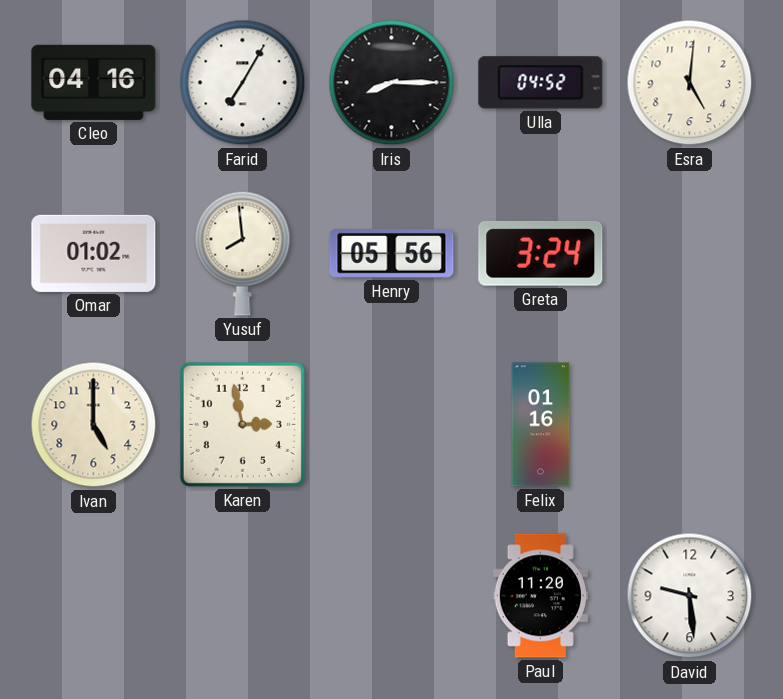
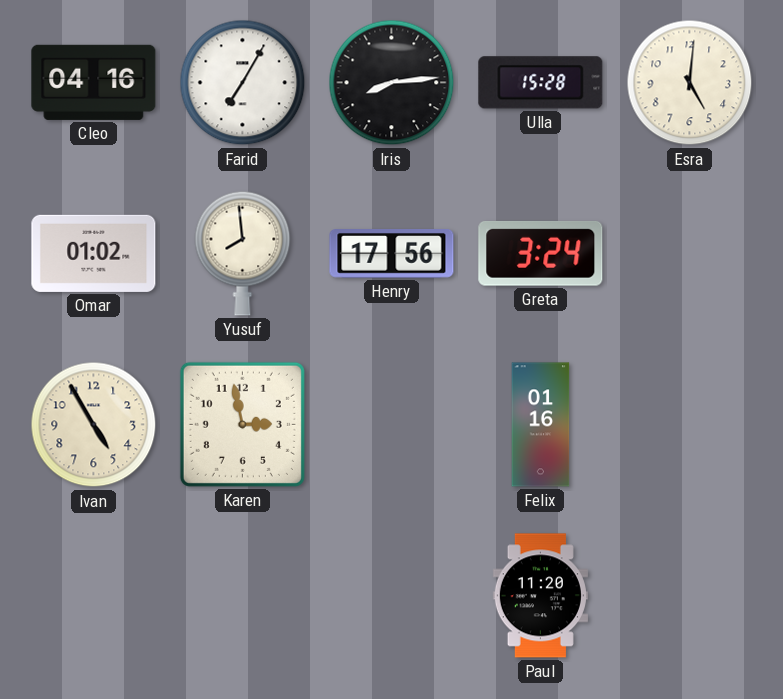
Iris: 8:15 -> 8:14
Ulla: 04:52 -> 15:28
Henry: 05:56 -> 17:56
Ivan: 5:00 -> 4:55
David: 9:29 -> none
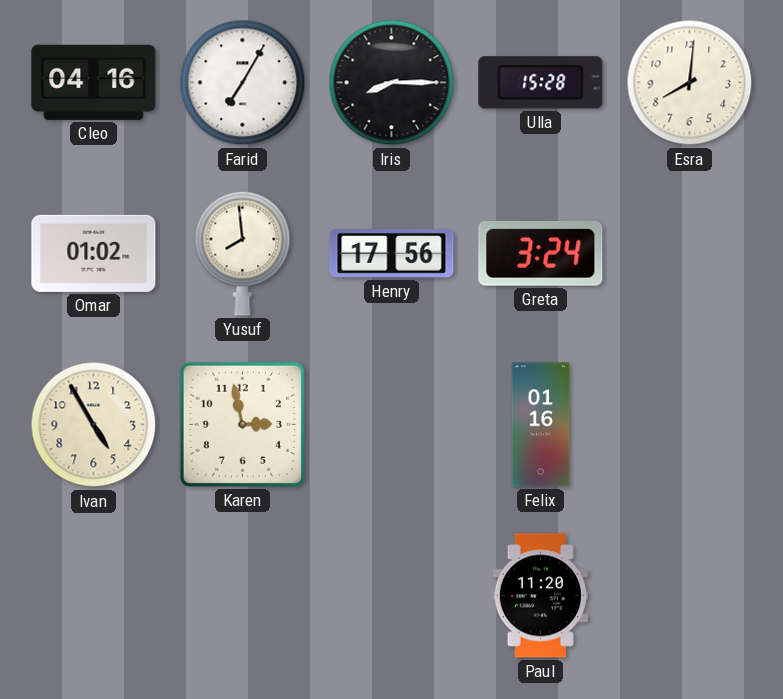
Iris: 8:14 -> 8:15
Esra: 5:01 -> 8:01
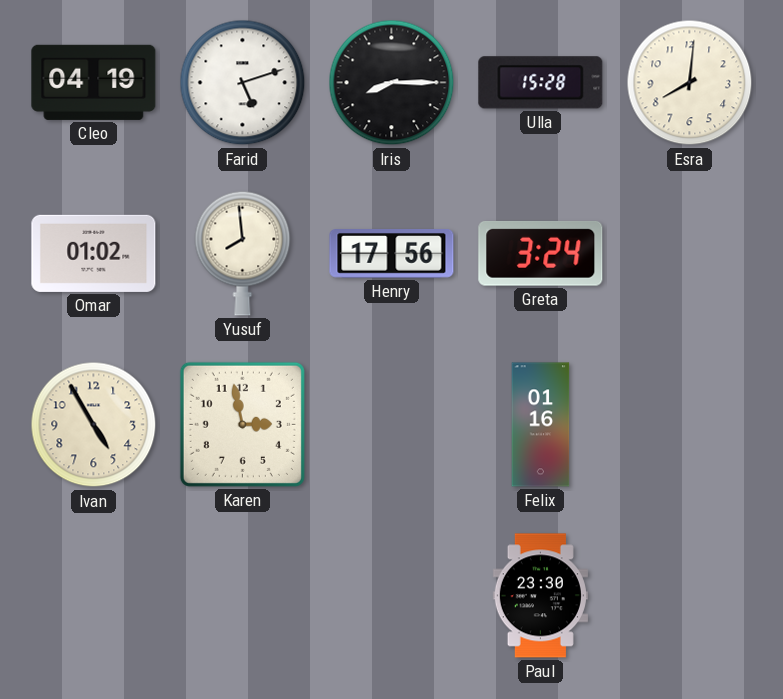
Cleo: 04:16 -> 04:19
Farid: 7:05 -> 5:12
Paul: 11:20 -> 23:30
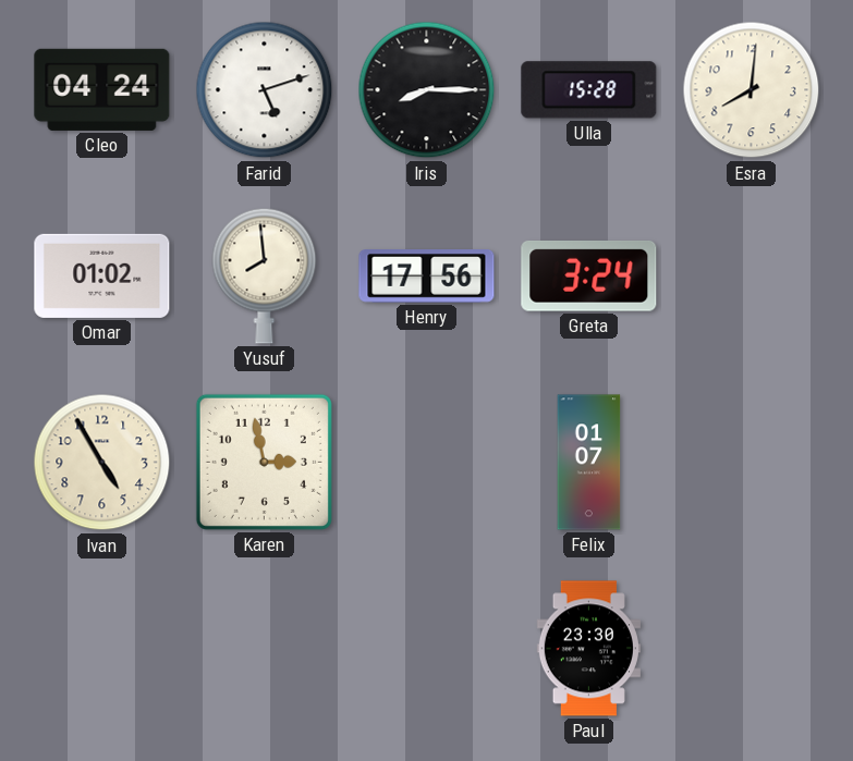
Cleo: 04:19 -> 04:24
Felix: 01:16 -> 01:07
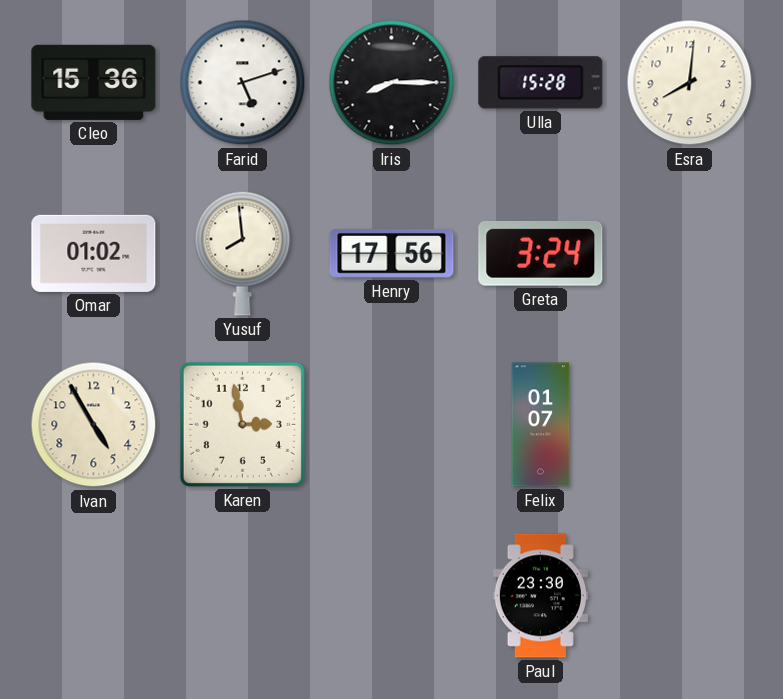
Cleo: 04:24 -> 15:36
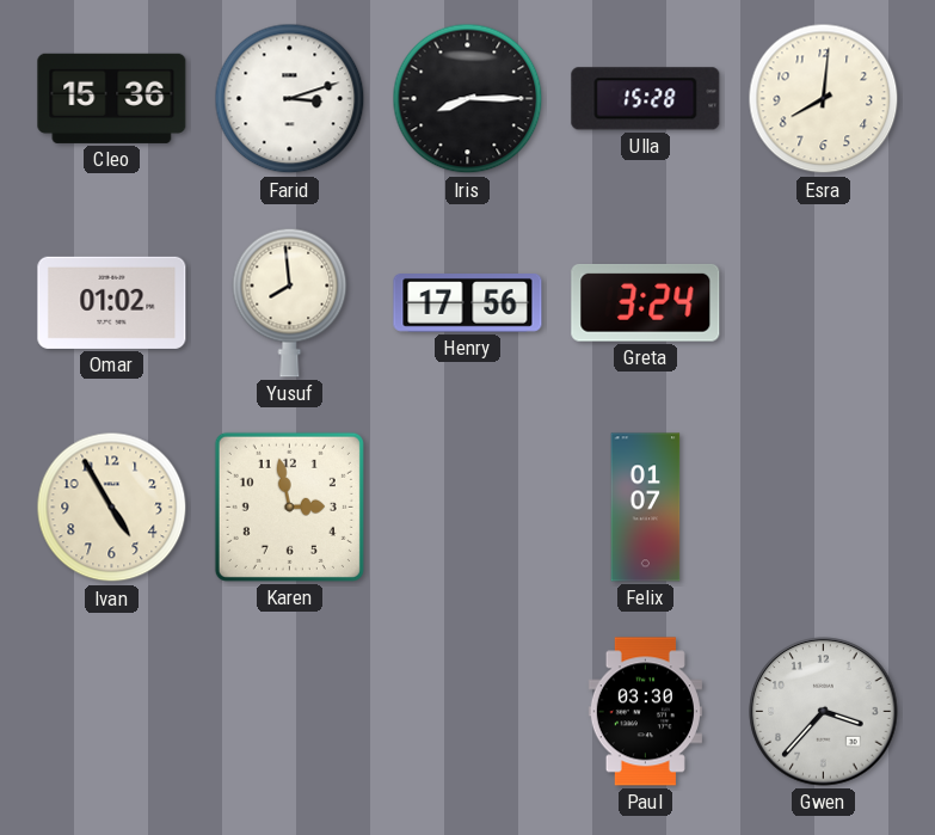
Farid: 5:12 -> 3:12
Paul: 23:30 -> 03:30
Gwen: none -> 3:37
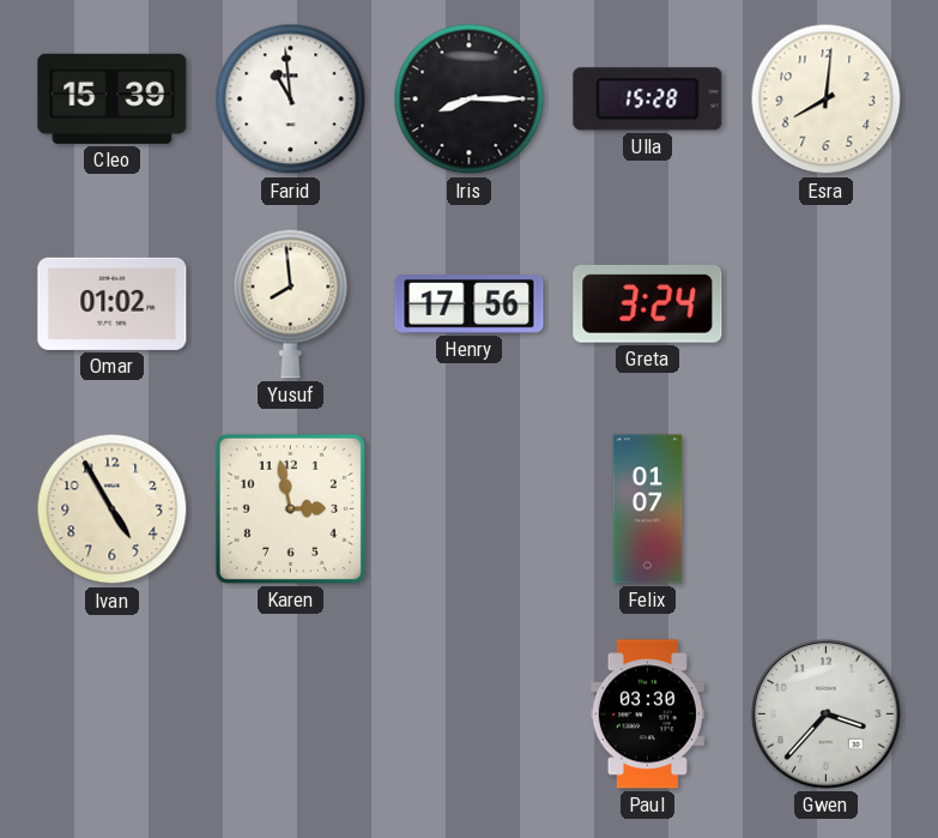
Cleo: 15:36 -> 15:39
Farid: 3:12 -> 10:59
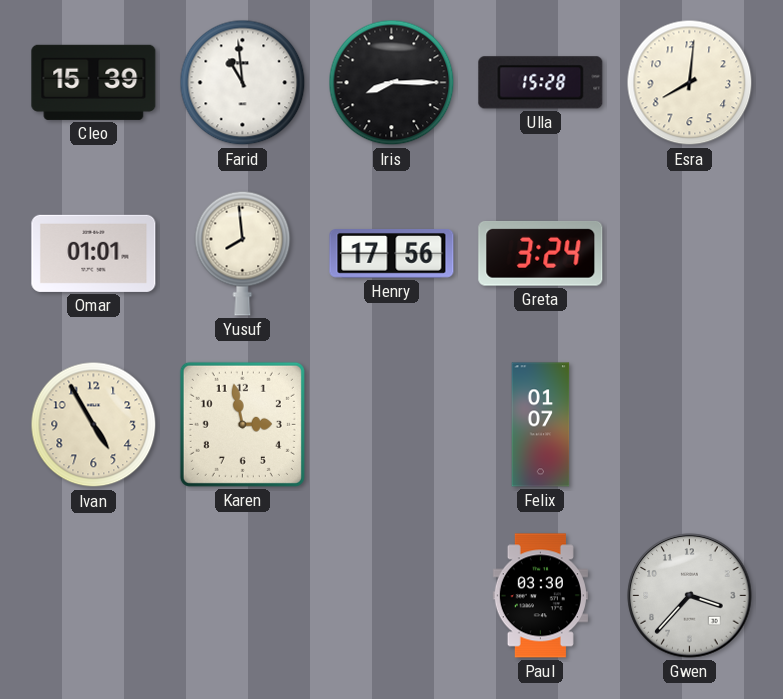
Omar: 01:02 -> 01:01
